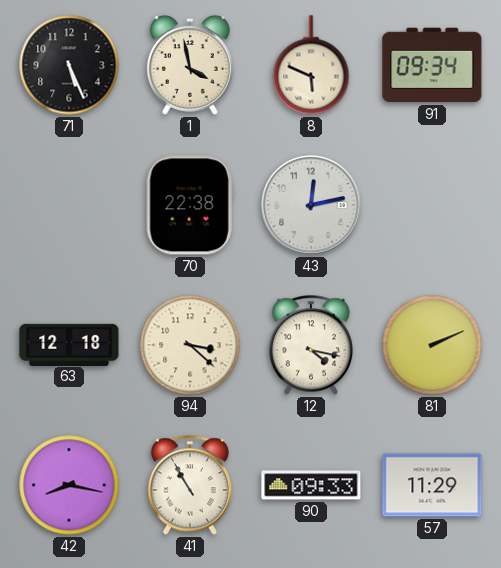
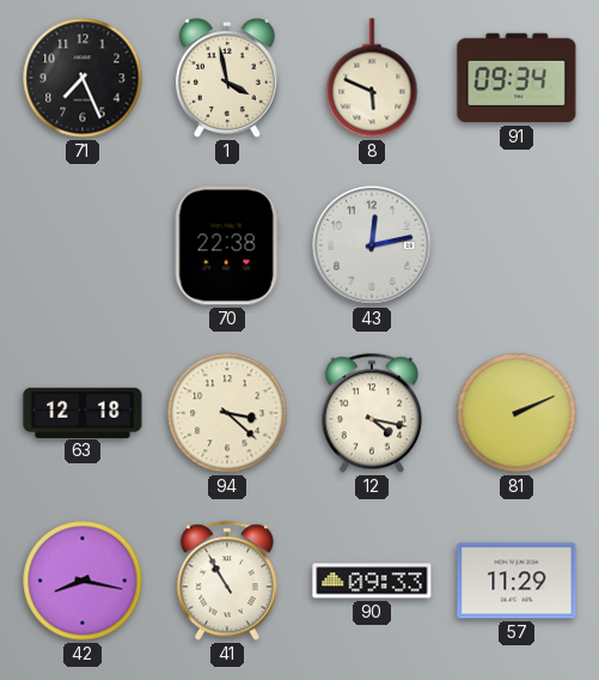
71: 5:26 -> 7:26
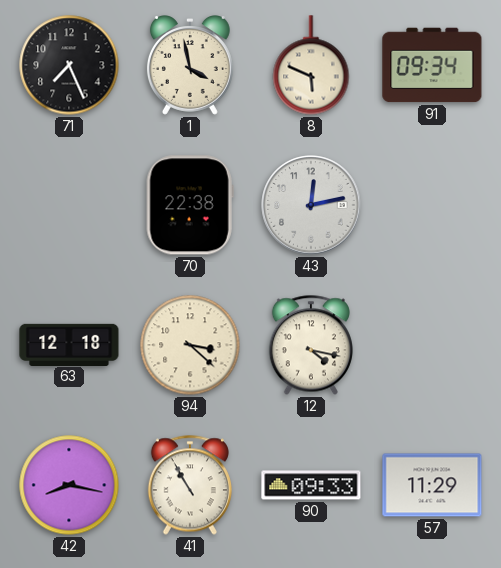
81: 2:11 -> none
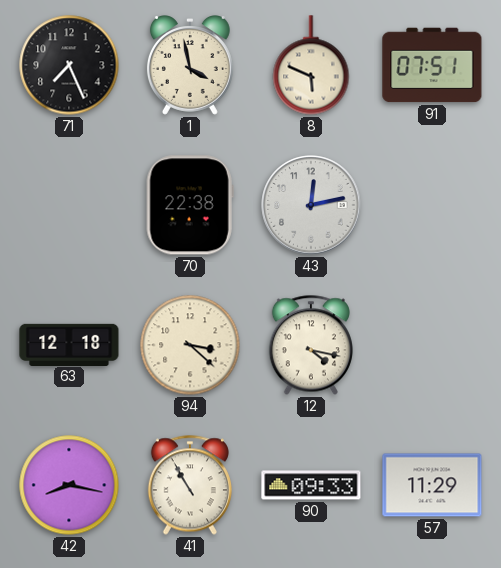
91: 09:34 -> 07:51
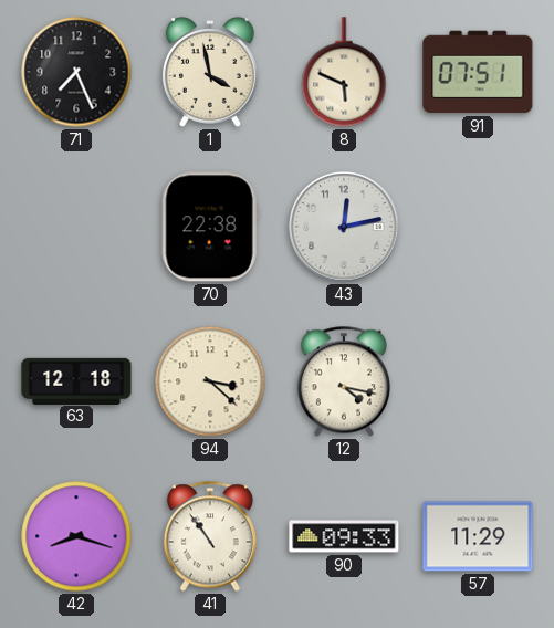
42: 8:17 -> 8:18
41: 10:55 -> 10:54
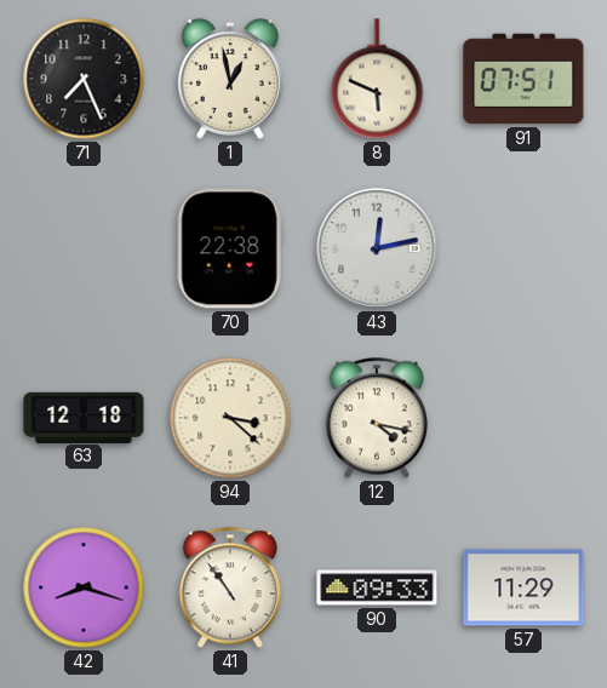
1: 3:58 -> 12:58
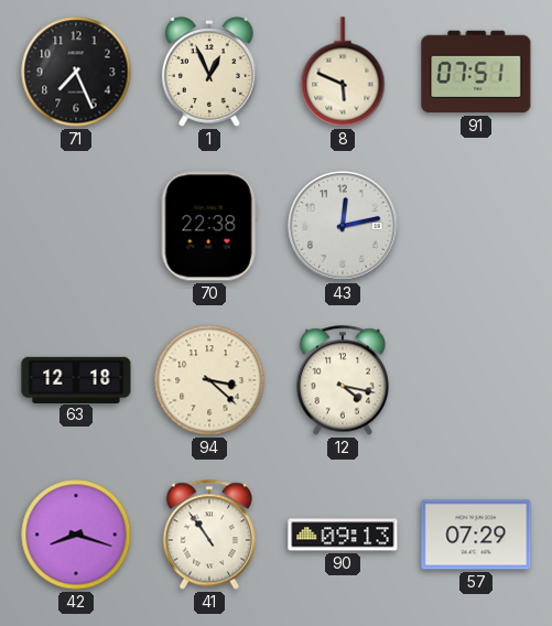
1: 12:58 -> 12:56
90: 09:33 -> 09:13
57: 11:29 -> 07:29
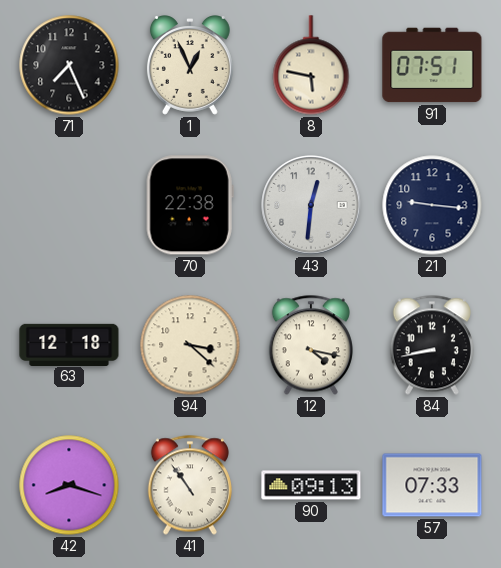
8: 5:49 -> 5:47
43: 12:13 -> 12:31
21: none -> 9:16
84: none -> 8:43
57: 07:29 -> 07:33
